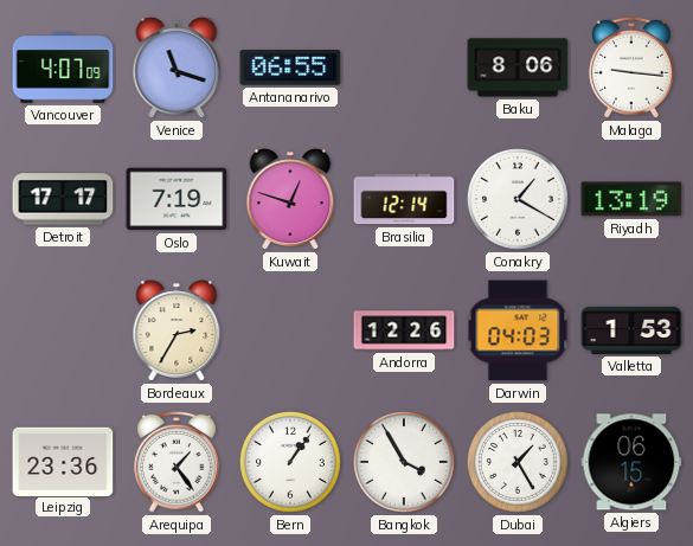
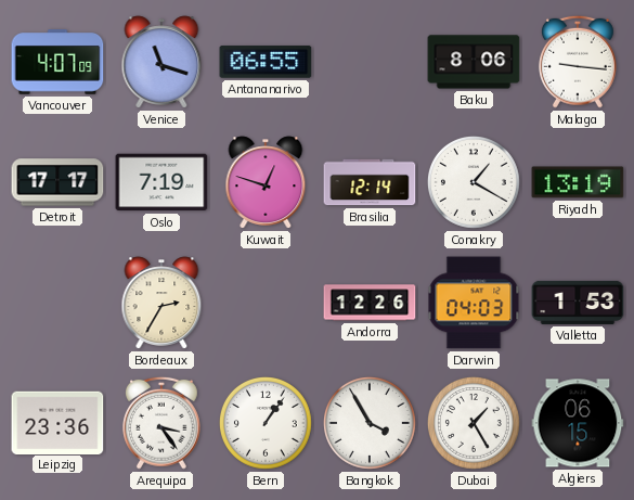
Arequipa: 1:24 -> 3:24
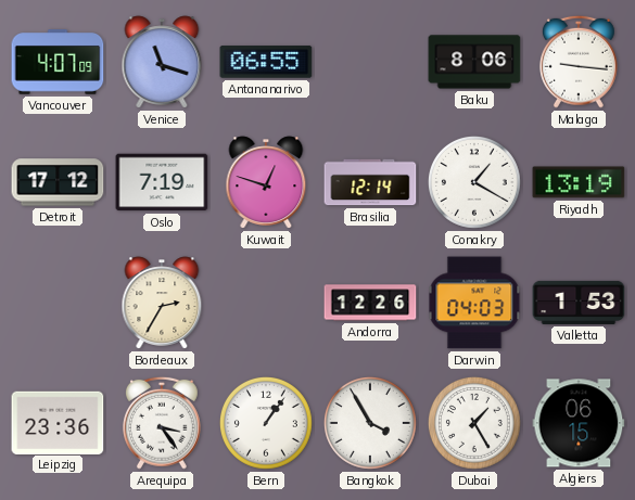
Detroit: 17:17 -> 17:12
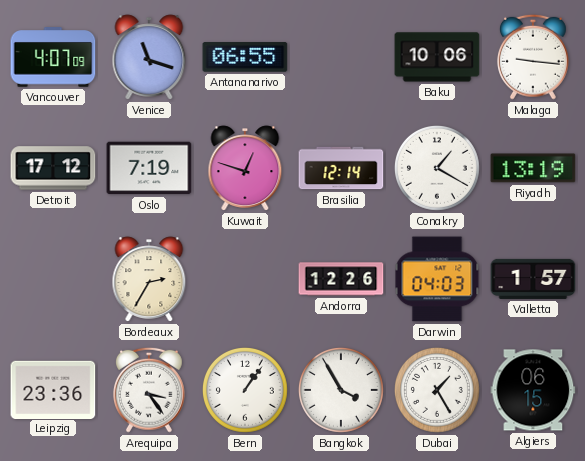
Baku: 8:06 -> 10:06
Valletta: 1:53 -> 1:57
